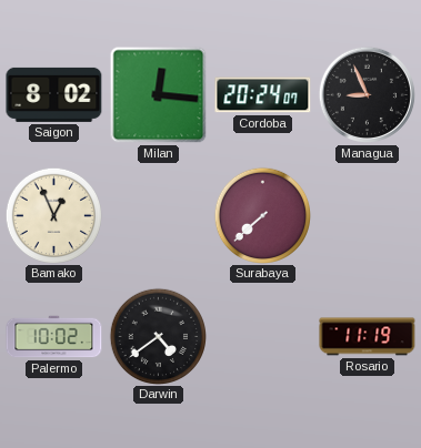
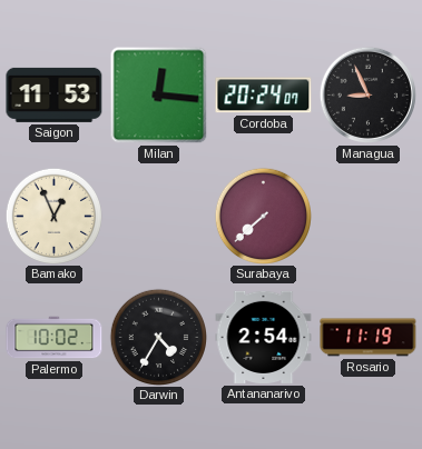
Saigon: 8:02 -> 11:53
Darwin: 4:39 -> 4:35
Antananarivo: none -> 2:54
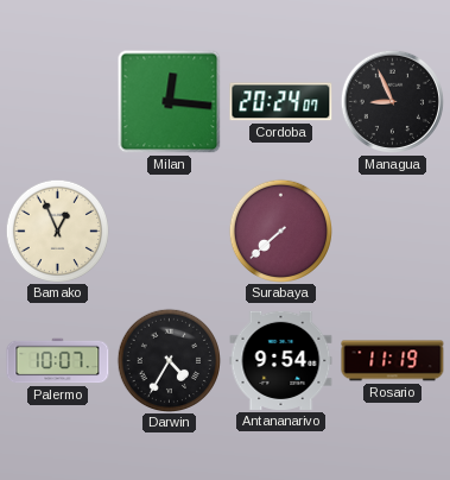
Saigon: 11:53 -> none
Palermo: 10:02 -> 10:07
Antananarivo: 2:54 -> 9:54
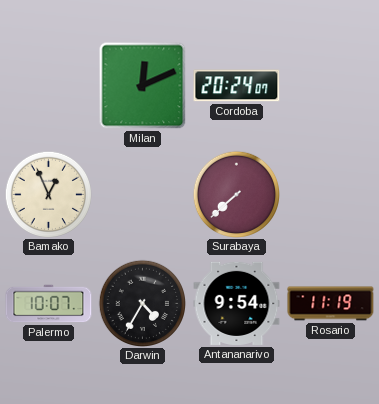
Milan: 12:16 -> 12:11
Managua: 8:56 -> none
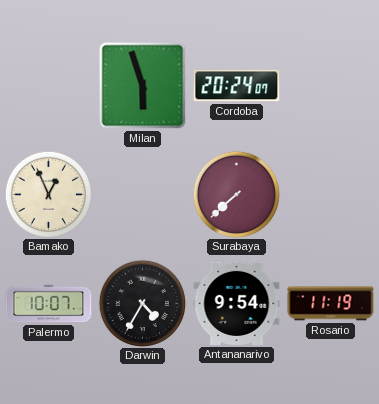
Milan: 12:11 -> 5:57
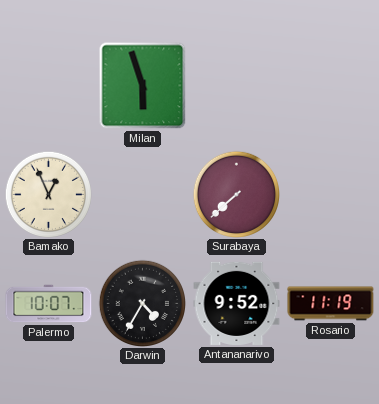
Cordoba: 20:24 -> none
Antananarivo: 9:54 -> 9:52
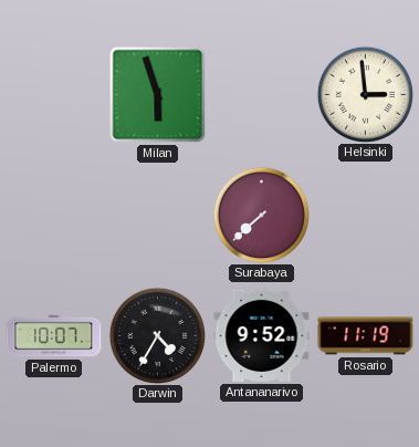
Helsinki: none -> 2:59
Bamako: 12:56 -> none
